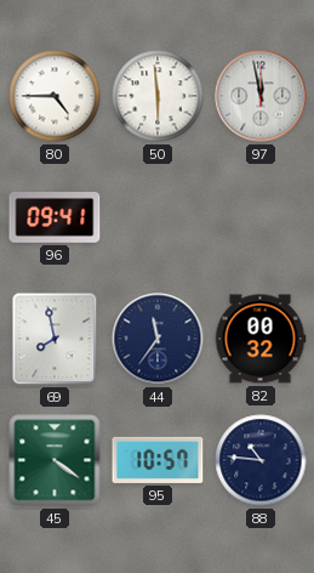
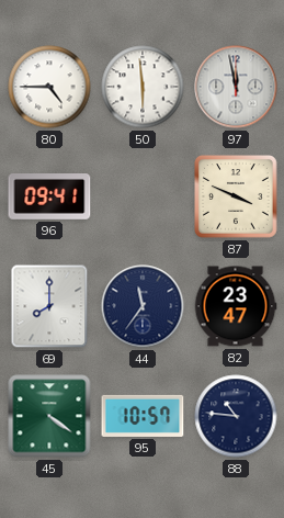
87: none -> 3:49
69: 7:58 -> 8:00
82: 00:32 -> 23:47
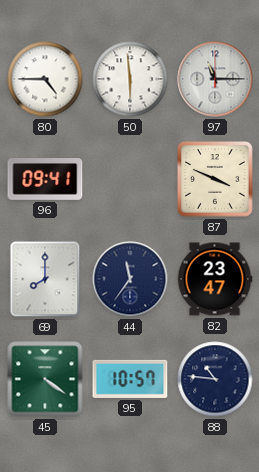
97: 11:58 -> 11:15
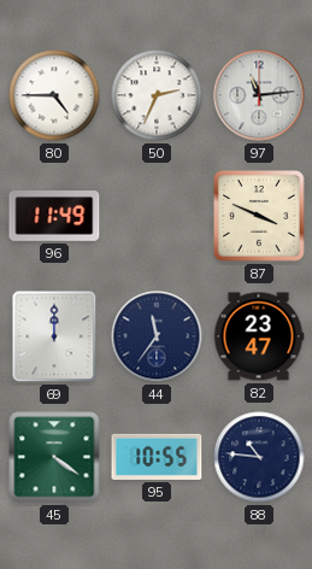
50: 5:59 -> 2:34
97: 11:15 -> 11:14
96: 09:41 -> 11:49
69: 8:00 -> 12:00
95: 10:57 -> 10:55
